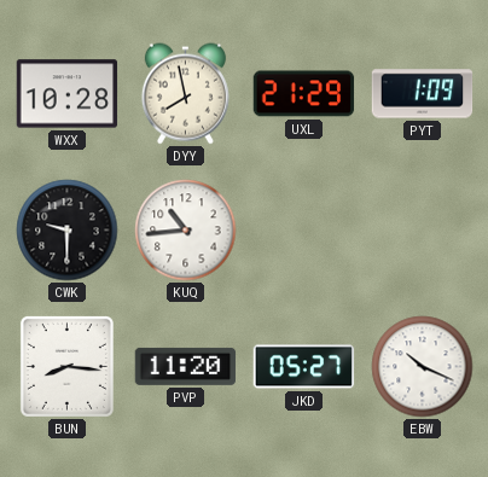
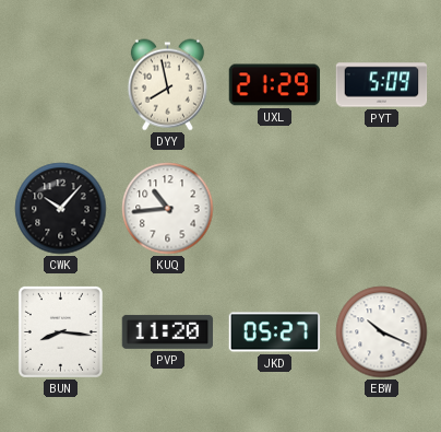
WXX: 10:28 -> none
PYT: 1:09 -> 5:09
CWK: 9:30 -> 10:07
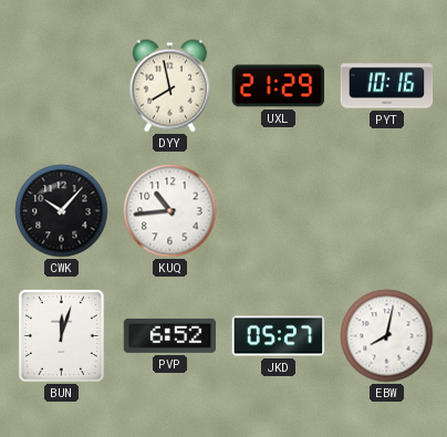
PYT: 5:09 -> 10:16
BUN: 8:16 -> 12:03
PVP: 11:20 -> 6:52
EBW: 10:19 -> 8:02
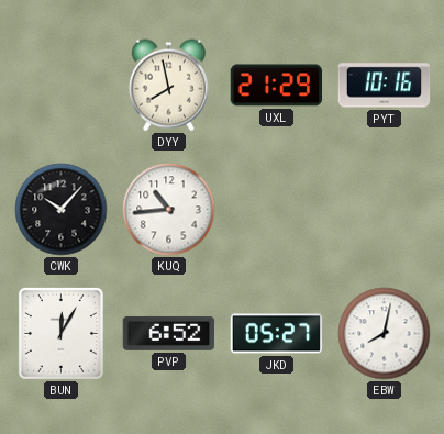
BUN: 12:03 -> 12:05
